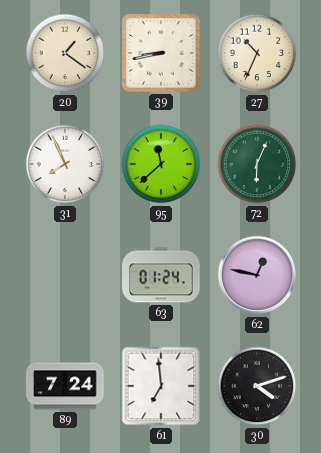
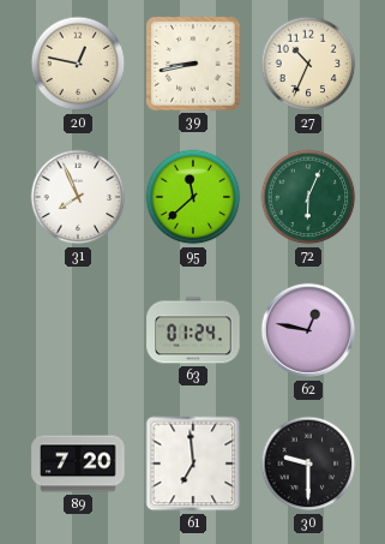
20: 1:21 -> 12:47
89: 7:24 -> 7:20
30: 4:12 -> 9:30
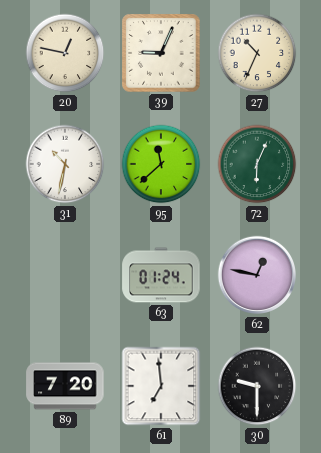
39: 8:43 -> 9:04
31: 7:56 -> 10:32
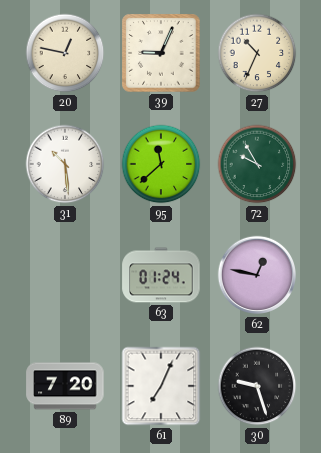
31: 10:32 -> 10:29
72: 6:04 -> 9:55
61: 6:59 -> 7:04
30: 9:30 -> 9:27
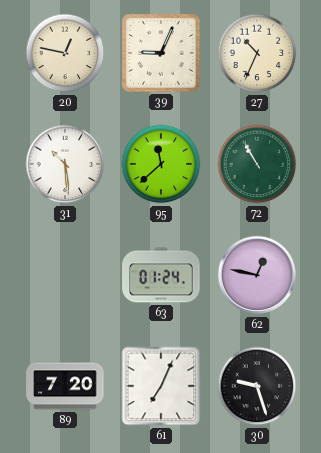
72: 9:55 -> 10:55
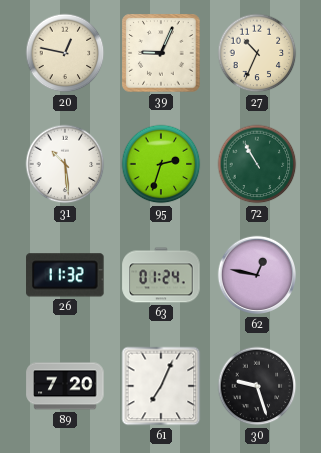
95: 11:38 -> 2:33
26: none -> 11:32
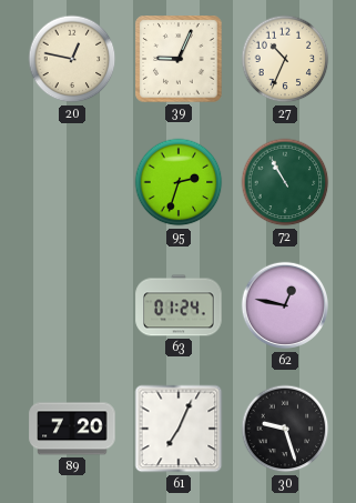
31: 10:29 -> none
26: 11:32 -> none
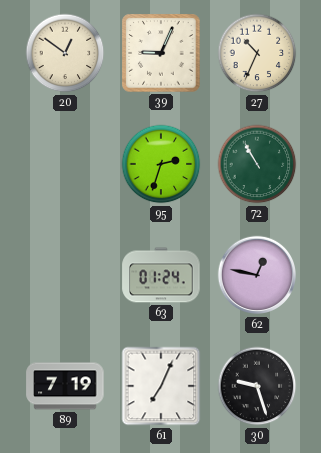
20: 12:47 -> 12:51
89: 7:20 -> 7:19
